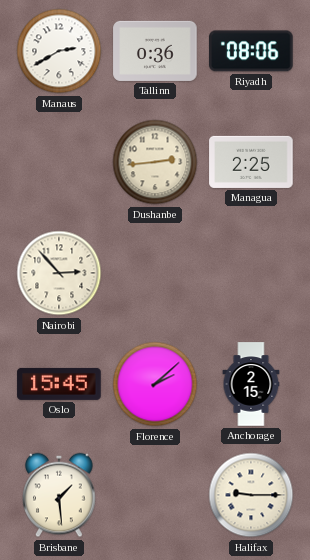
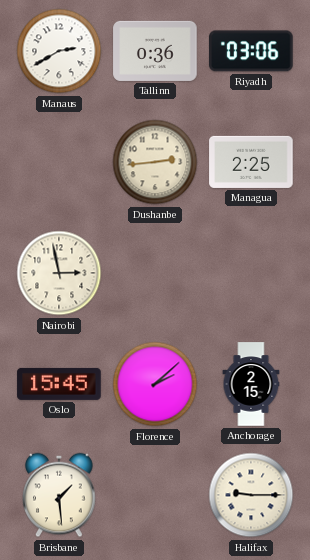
Riyadh: 08:06 -> 03:06
Nairobi: 2:53 -> 2:58
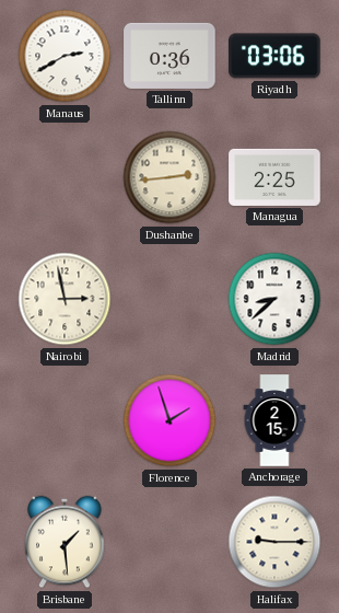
Madrid: none -> 8:38
Oslo: 15:45 -> none
Florence: 2:08 -> 1:57
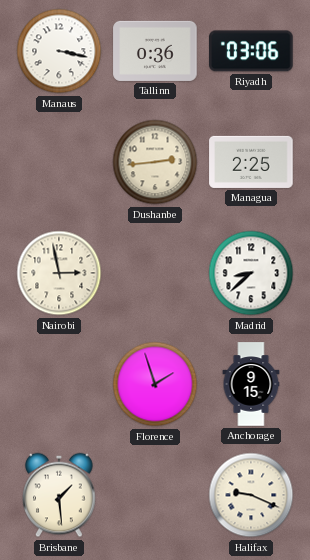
Manaus: 2:40 -> 3:17
Anchorage: 2:15 -> 9:15
Halifax: 9:15 -> 9:19
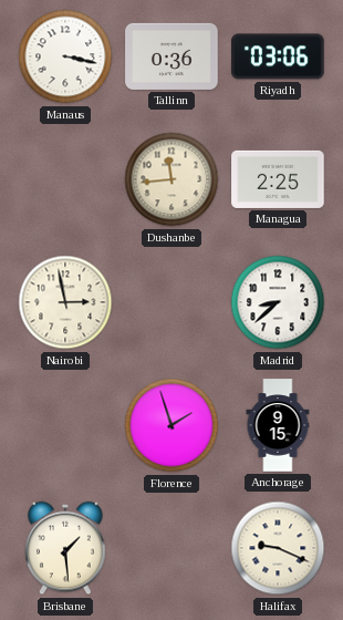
Dushanbe: 2:44 -> 11:44
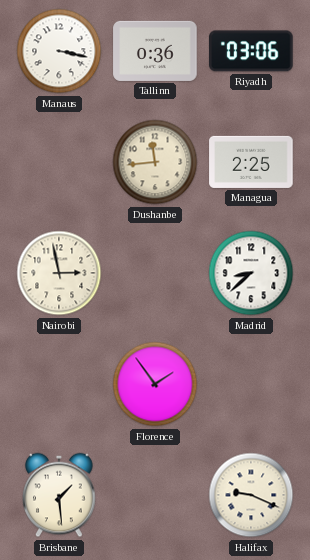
Florence: 1:57 -> 1:54
Anchorage: 9:15 -> none
